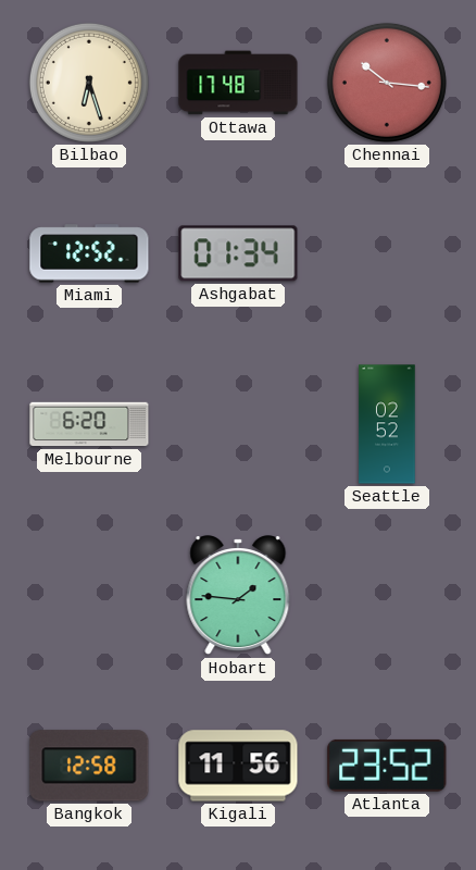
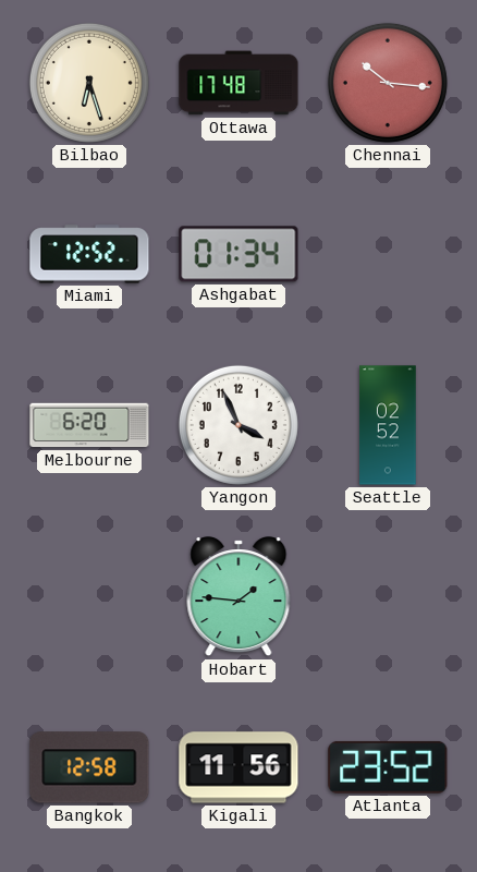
Yangon: none -> 3:56
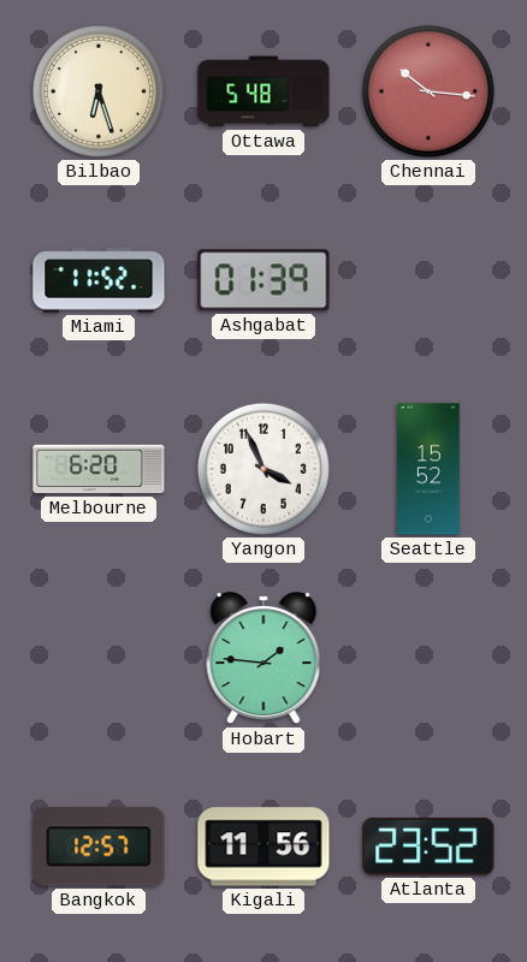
Ottawa: 17:48 -> 5:48
Miami: 12:52 -> 11:52
Ashgabat: 01:34 -> 01:39
Seattle: 02:52 -> 15:52
Bangkok: 12:58 -> 12:57
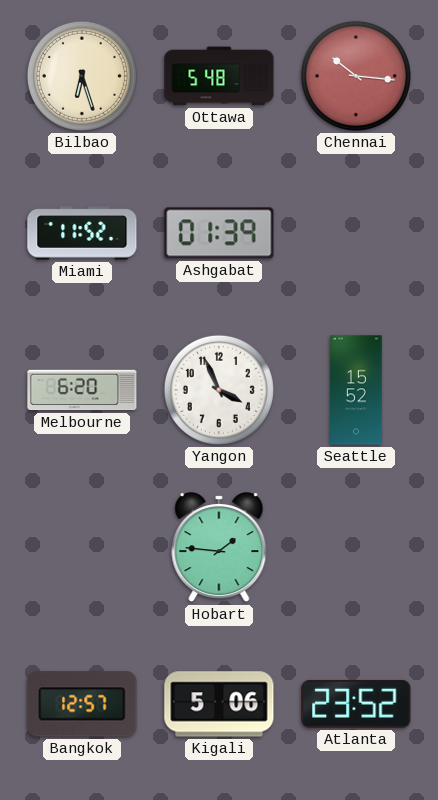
Kigali: 11:56 -> 5:06
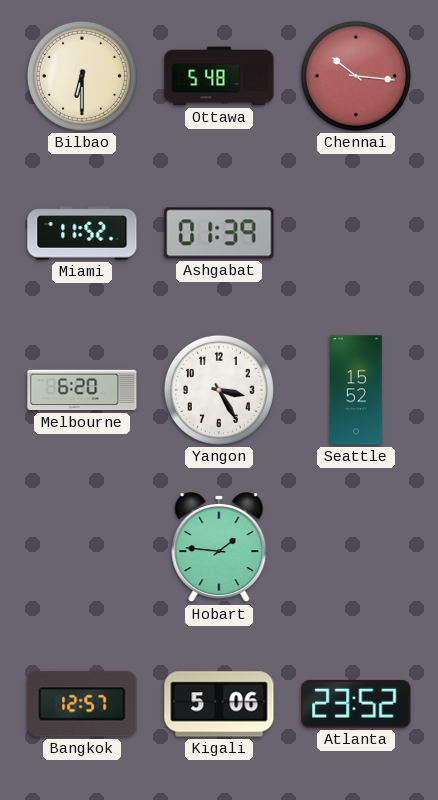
Bilbao: 6:27 -> 6:30
Yangon: 3:56 -> 3:25
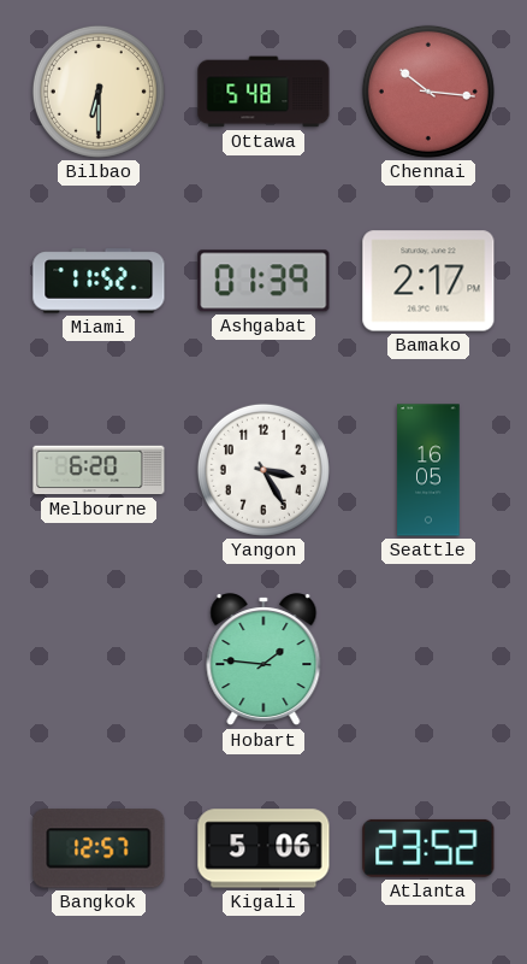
Bamako: none -> 2:17
Seattle: 15:52 -> 16:05
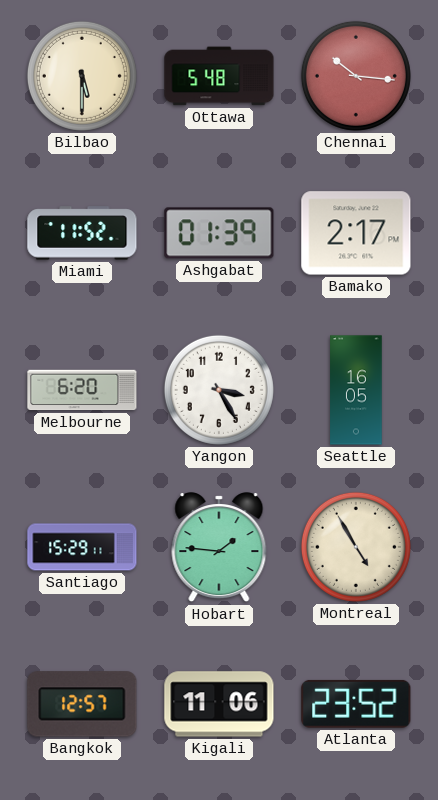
Bilbao: 6:30 -> 5:30
Santiago: none -> 15:29
Montreal: none -> 4:55
Kigali: 5:06 -> 11:06
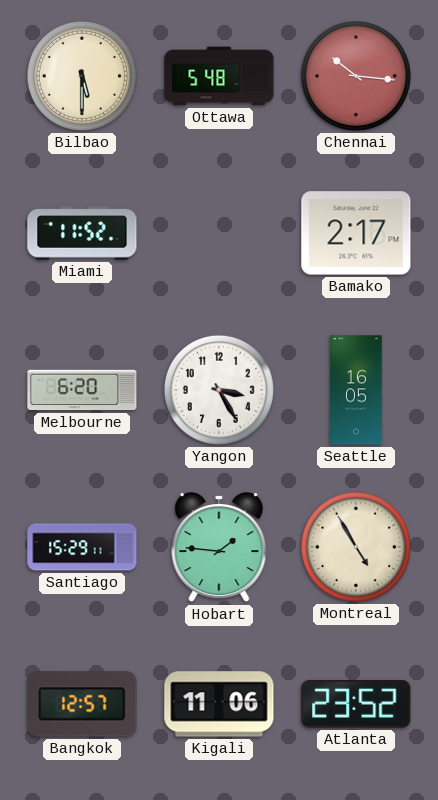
Ashgabat: 01:39 -> none
